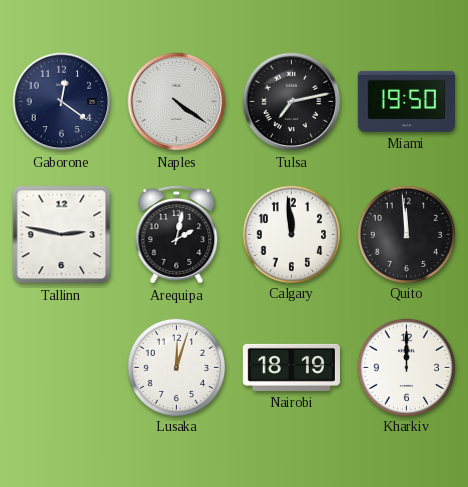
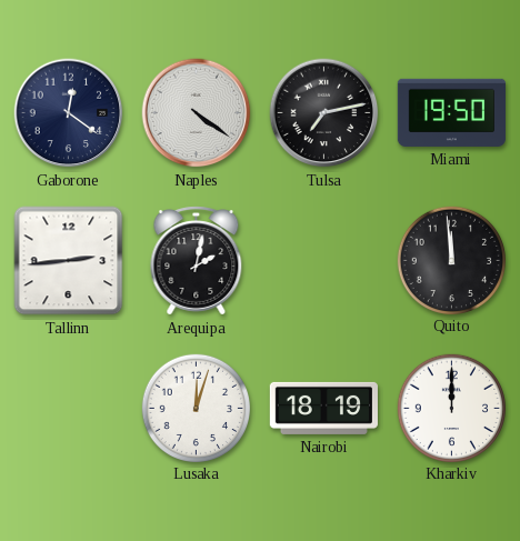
Tallinn: 2:47 -> 2:44
Calgary: 11:59 -> none
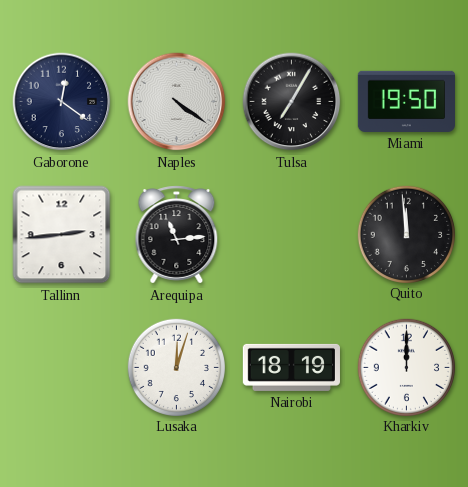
Tulsa: 7:13 -> 7:05
Arequipa: 2:02 -> 11:14
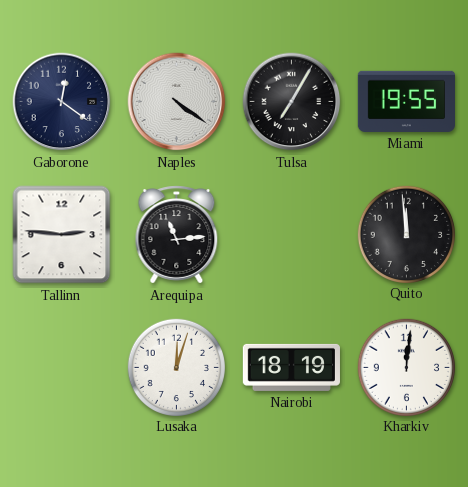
Miami: 19:50 -> 19:55
Tallinn: 2:44 -> 2:46
Kharkiv: 12:00 -> 12:01
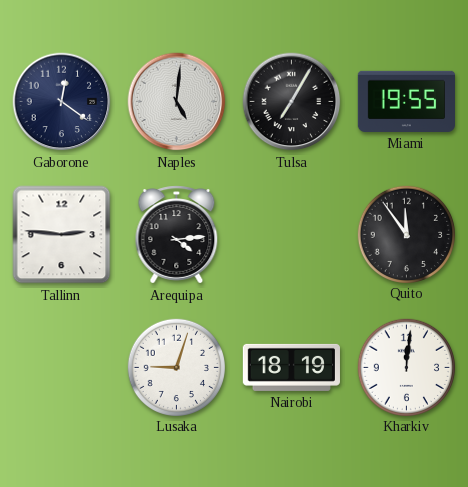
Naples: 4:21 -> 5:01
Arequipa: 11:14 -> 4:14
Quito: 11:59 -> 11:54
Lusaka: 12:03 -> 9:03
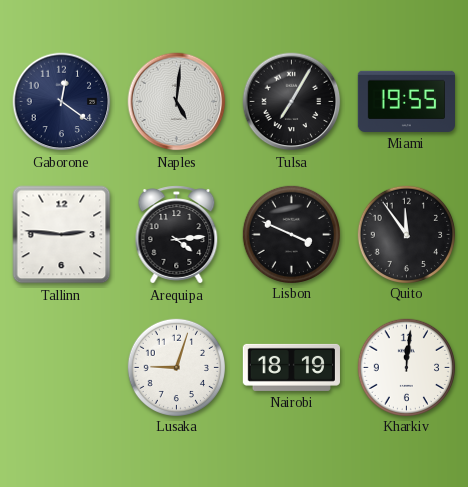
Lisbon: none -> 3:49
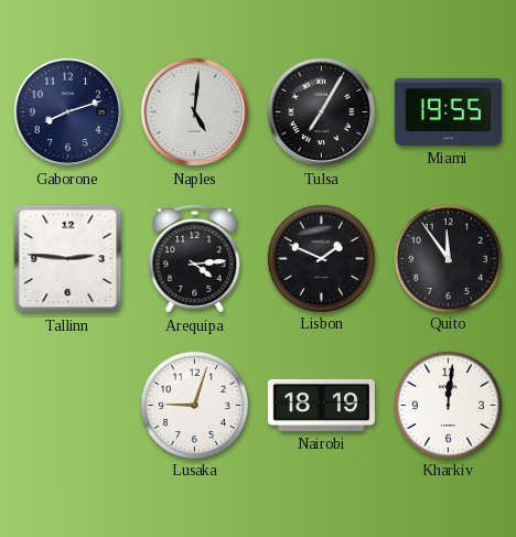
Gaborone: 12:21 -> 8:12
Lisbon: 3:49 -> 1:49
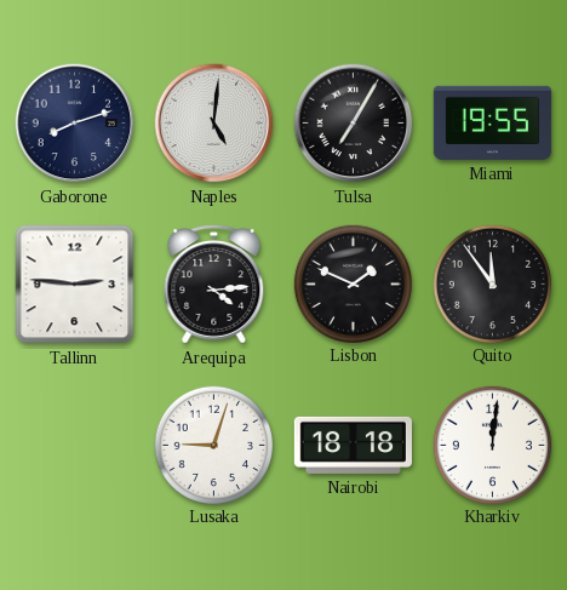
Nairobi: 18:19 -> 18:18
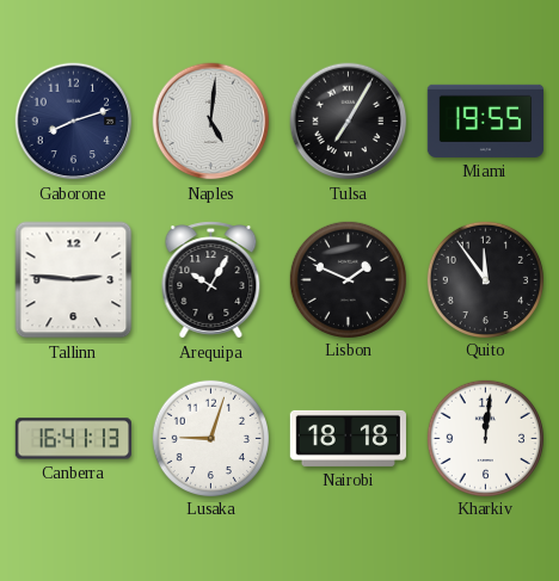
Arequipa: 4:14 -> 10:05
Canberra: none -> 16:41
